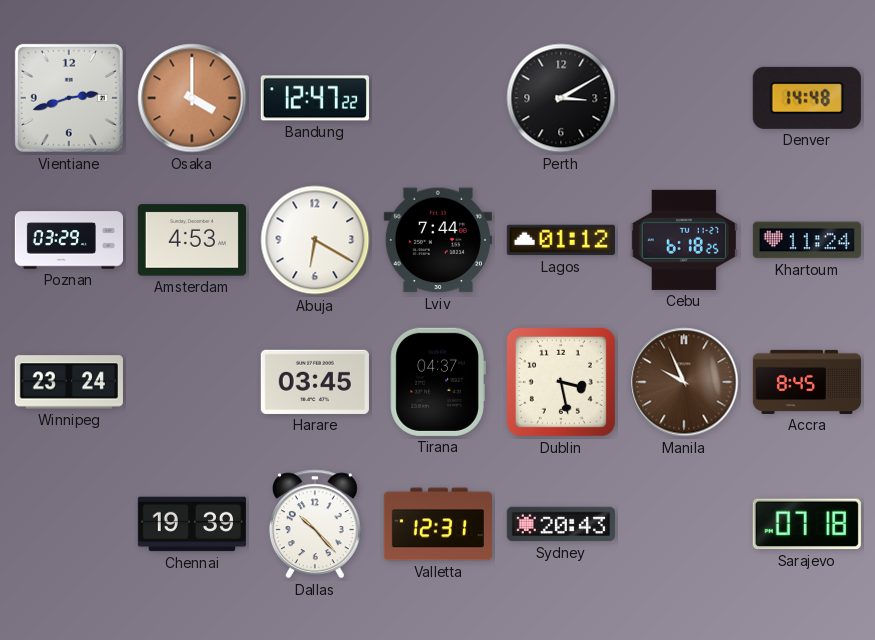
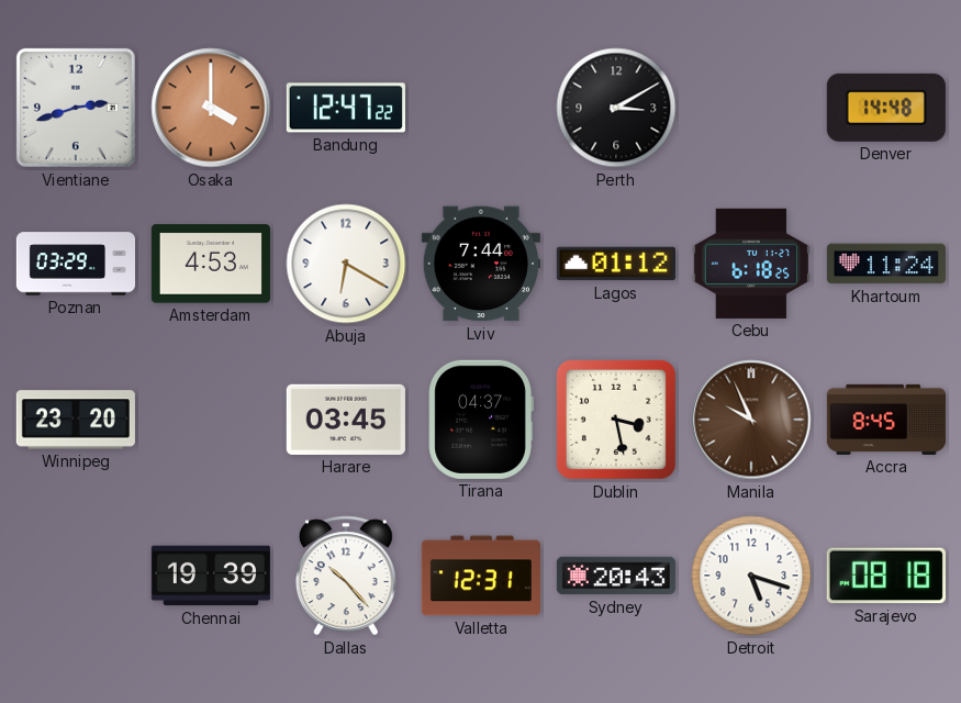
Winnipeg: 23:24 -> 23:20
Detroit: none -> 5:18
Sarajevo: 07:18 -> 08:18
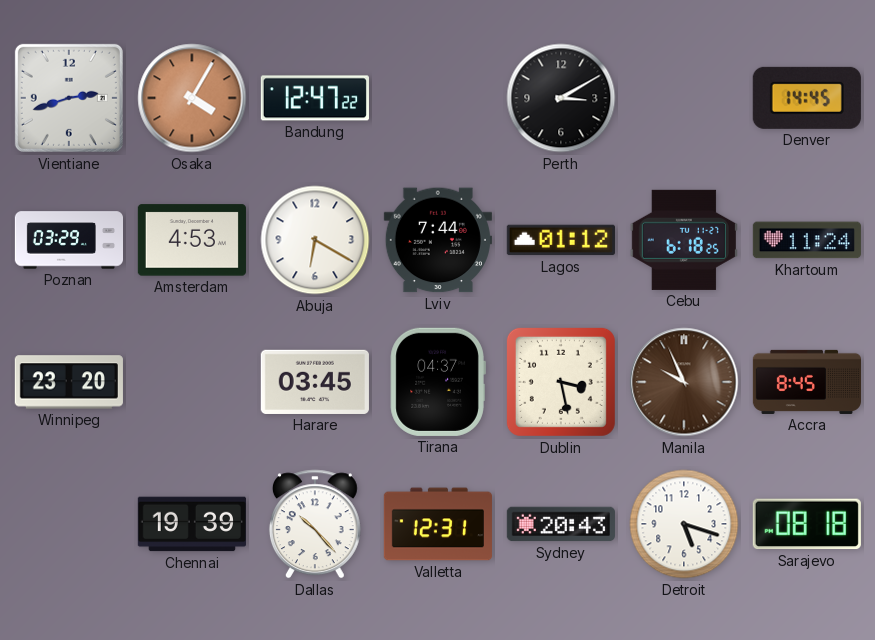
Osaka: 4:00 -> 4:05
Denver: 14:48 -> 14:45
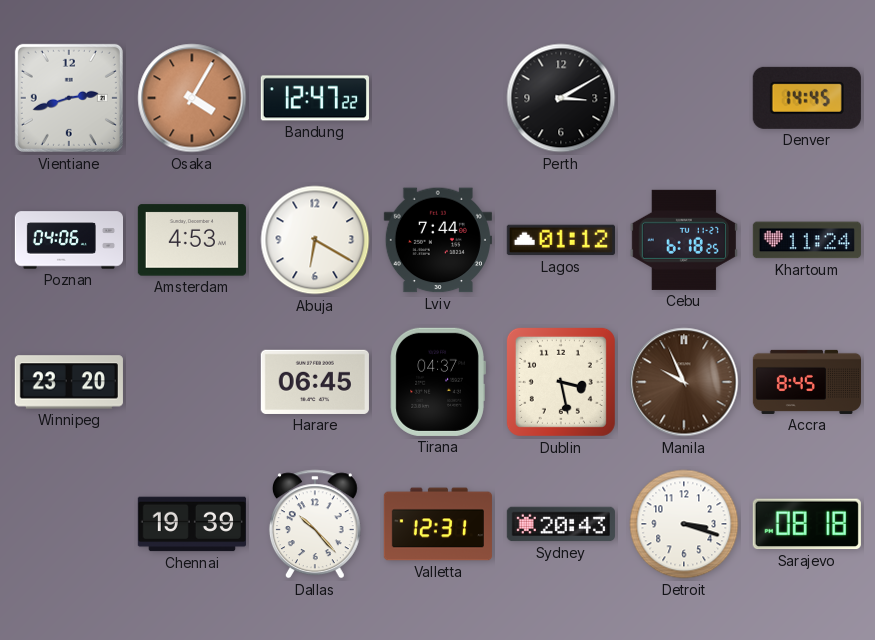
Poznan: 03:29 -> 04:06
Harare: 03:45 -> 06:45
Detroit: 5:18 -> 3:18
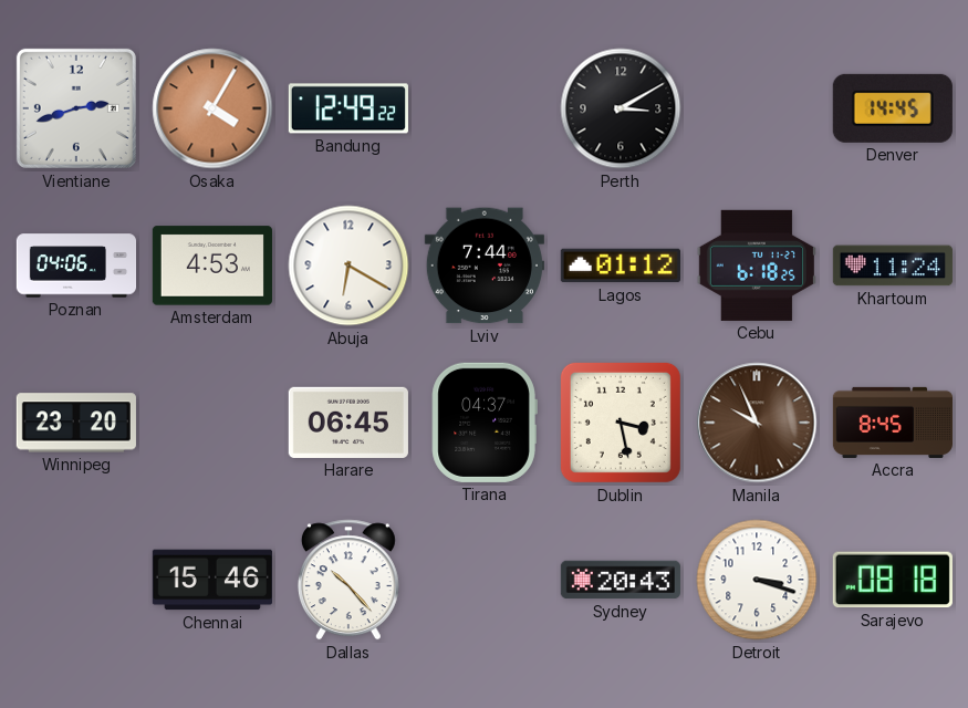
Bandung: 12:47 -> 12:49
Chennai: 19:39 -> 15:46
Valletta: 12:31 -> none
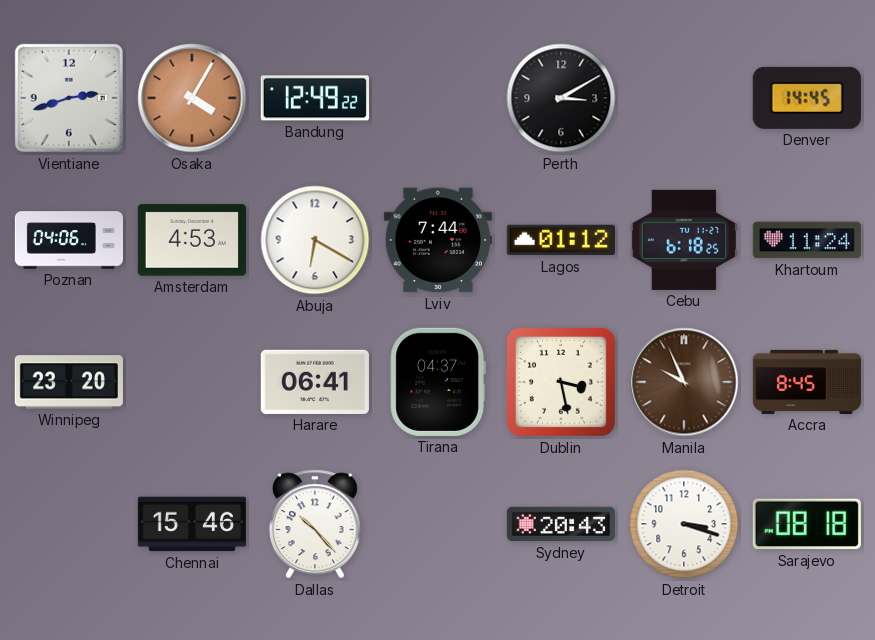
Harare: 06:45 -> 06:41
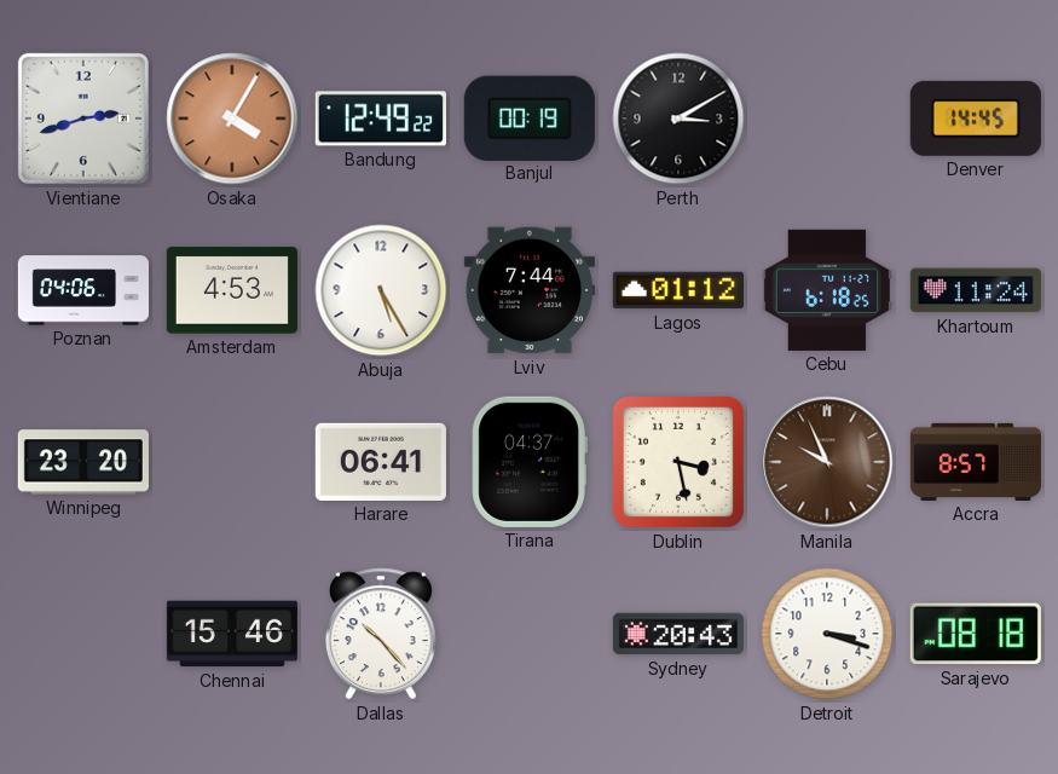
Banjul: none -> 00:19
Abuja: 6:20 -> 5:25
Accra: 8:45 -> 8:57
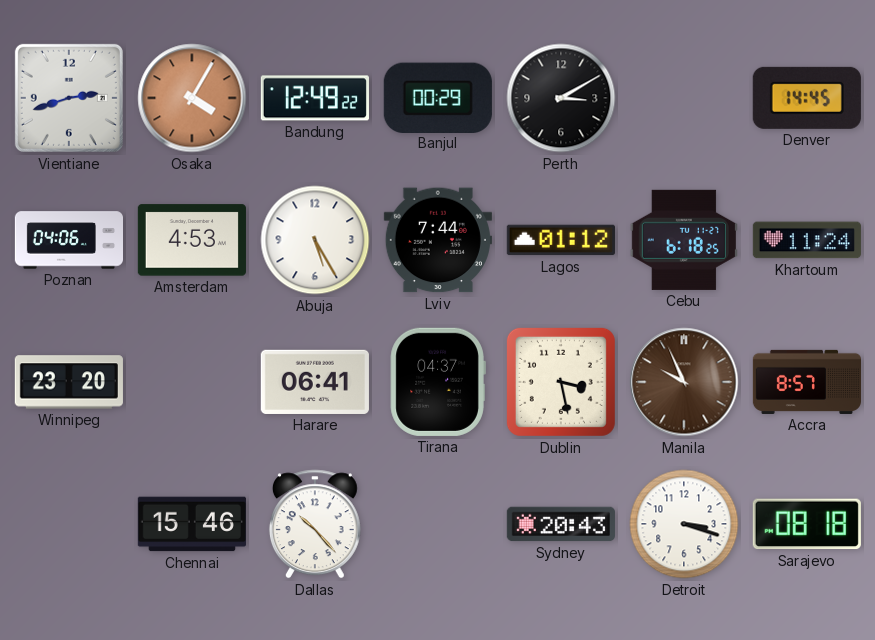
Banjul: 00:19 -> 00:29
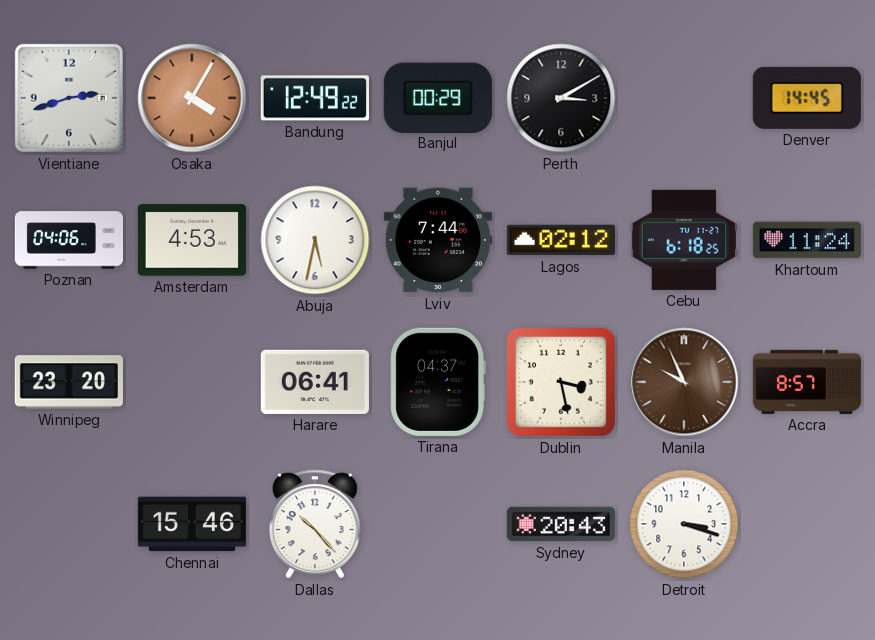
Abuja: 5:25 -> 5:32
Lagos: 01:12 -> 02:12
Sarajevo: 08:18 -> none
